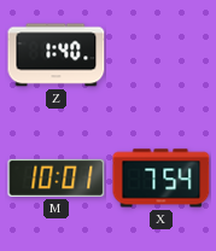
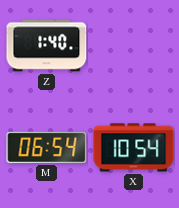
M: 10:01 -> 06:54
X: 7:54 -> 10:54
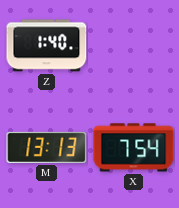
M: 06:54 -> 13:13
X: 10:54 -> 7:54
